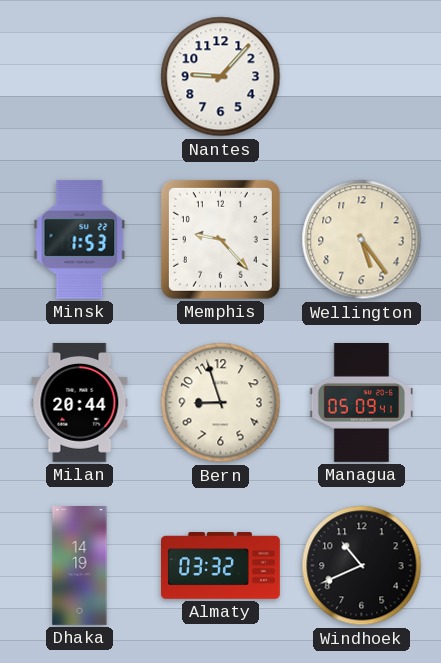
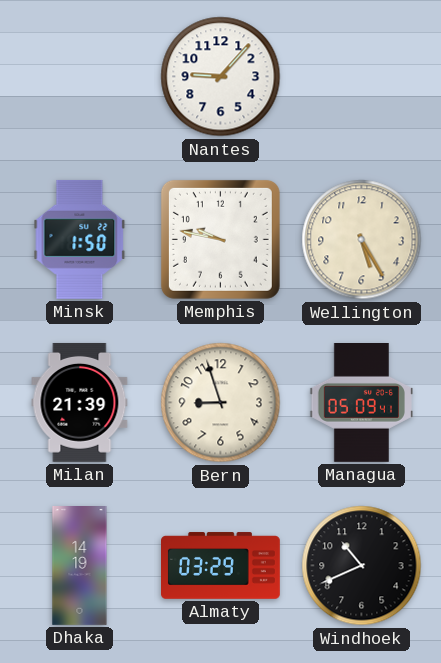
Minsk: 1:53 -> 1:50
Memphis: 9:23 -> 9:47
Wellington: 5:24 -> 5:25
Milan: 20:44 -> 21:39
Almaty: 03:32 -> 03:29
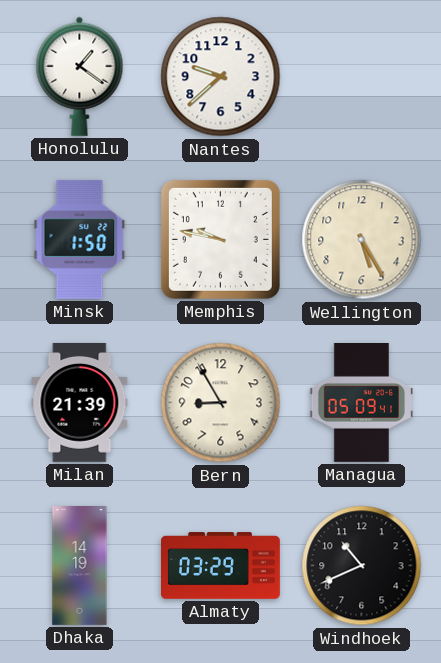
Honolulu: none -> 1:21
Nantes: 9:07 -> 9:38
Bern: 8:57 -> 8:55
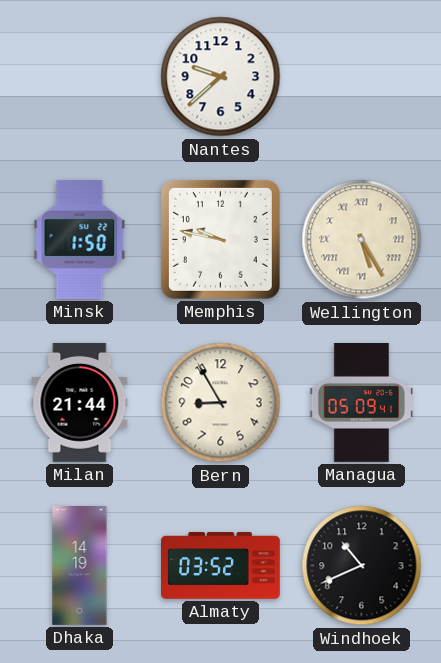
Honolulu: 1:21 -> none
Wellington numerals: Arabic -> Roman
Milan: 21:39 -> 21:44
Almaty: 03:29 -> 03:52
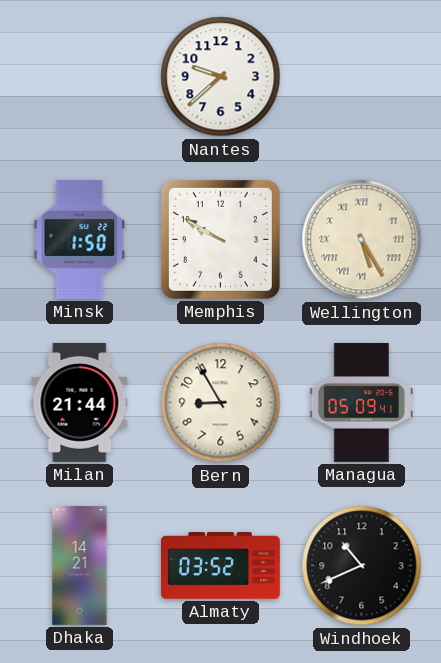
Memphis: 9:47 -> 9:50
Dhaka: 14:19 -> 14:21
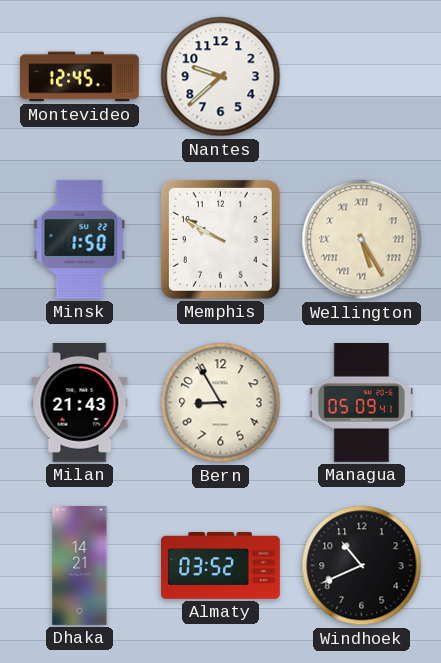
Montevideo: none -> 12:45
Milan: 21:44 -> 21:43
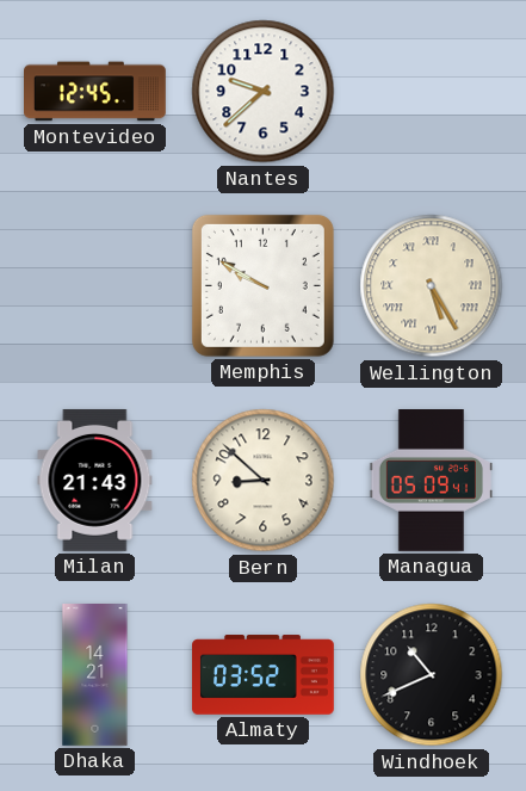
Minsk: 1:50 -> none
Bern: 8:55 -> 8:52
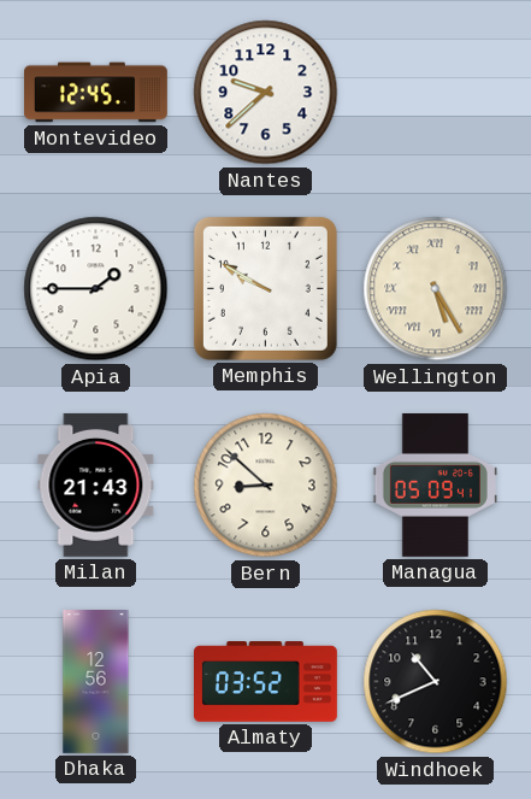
Apia: none -> 1:45
Dhaka: 14:21 -> 12:56
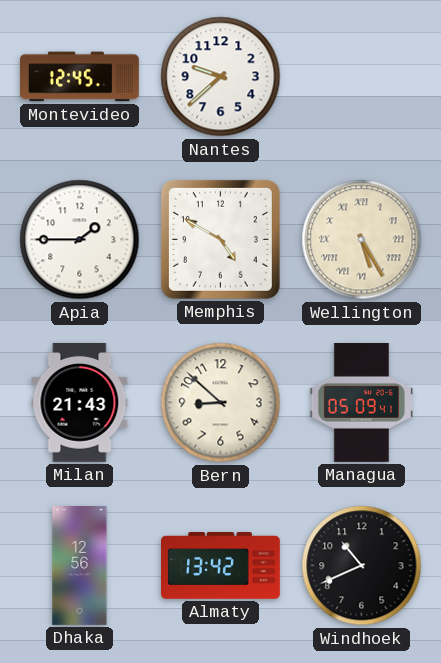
Memphis: 9:50 -> 4:50
Almaty: 03:52 -> 13:42
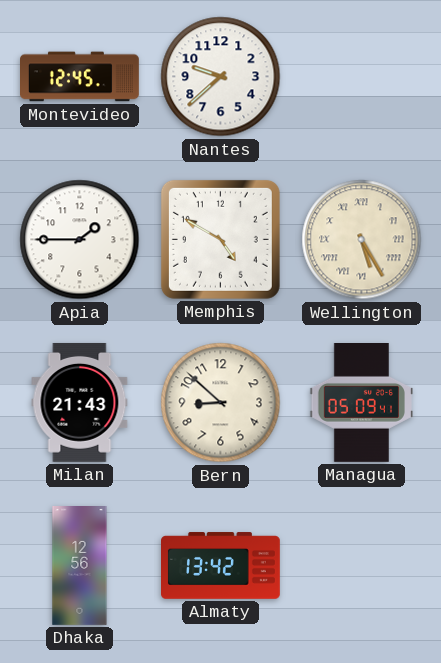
Windhoek: 10:41 -> none
